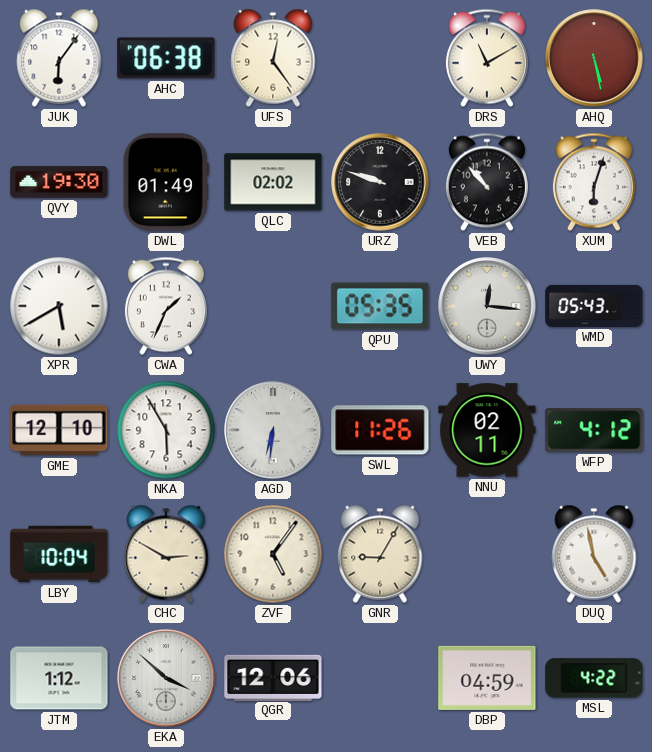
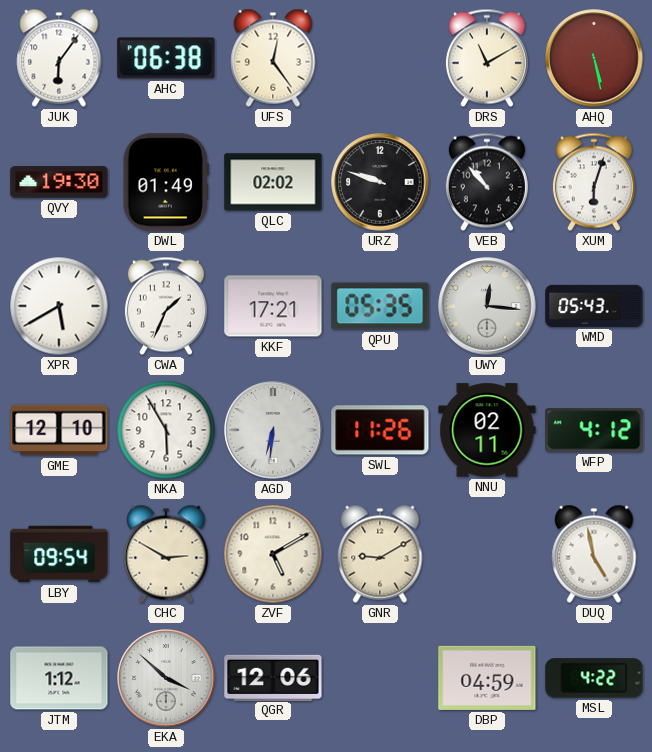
KKF: none -> 17:21
LBY: 10:04 -> 09:54
ZVF: 5:06 -> 5:10
GNR: 9:05 -> 9:10
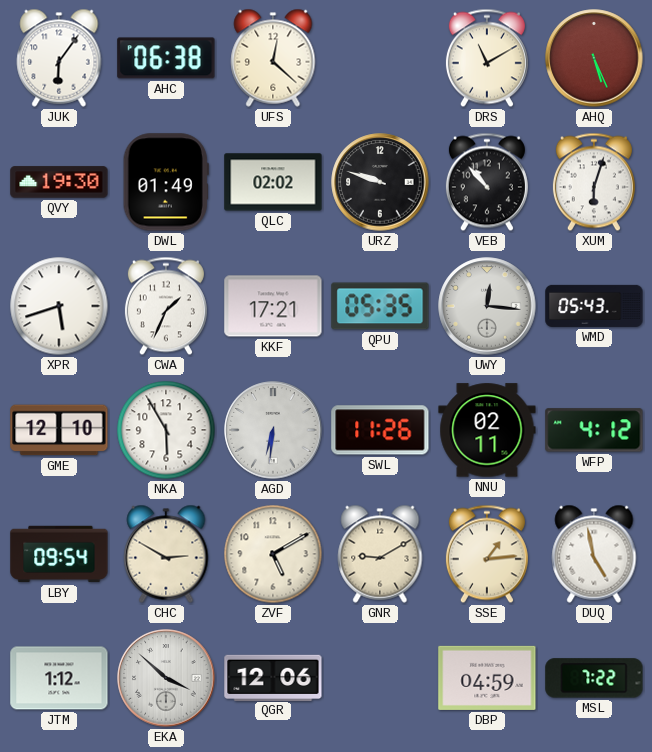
UFS: 12:24 -> 12:22
AHQ: 5:28 -> 5:26
XPR: 5:40 -> 5:42
SSE: none -> 1:14
MSL: 4:22 -> 7:22
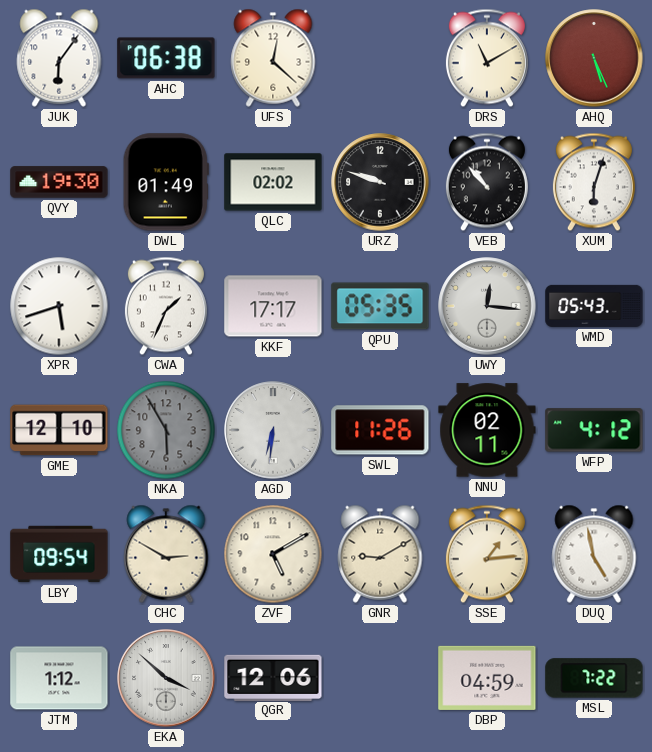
KKF: 17:21 -> 17:17
NKA dial: white -> grey
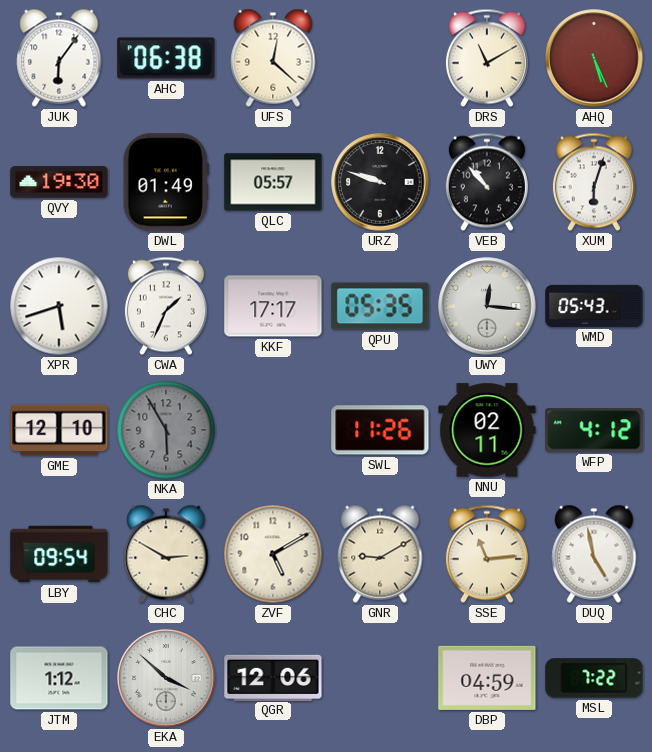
QLC: 02:02 -> 05:57
AGD: 6:31 -> none
SSE: 1:14 -> 11:14
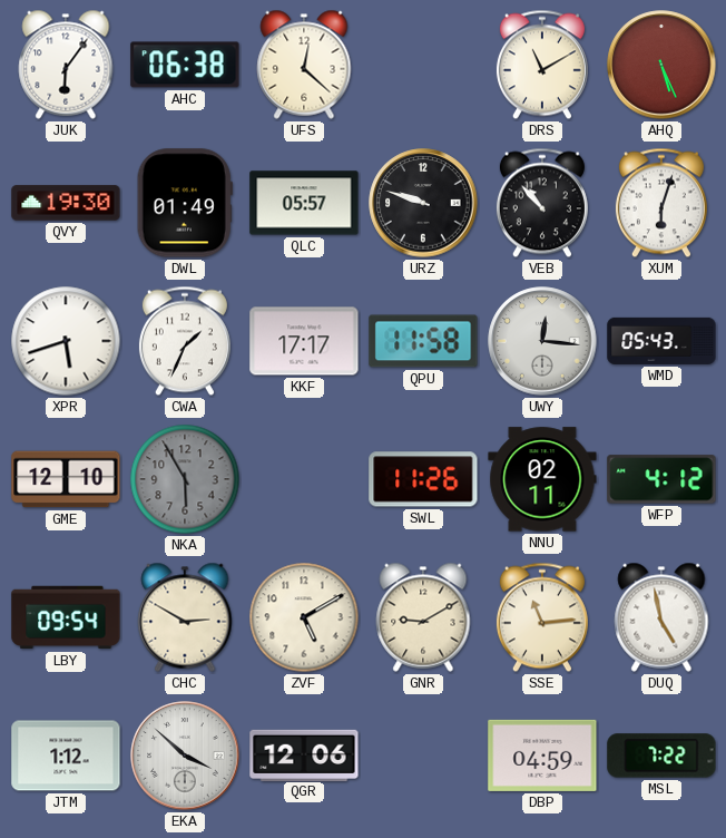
QPU: 05:35 -> 11:58
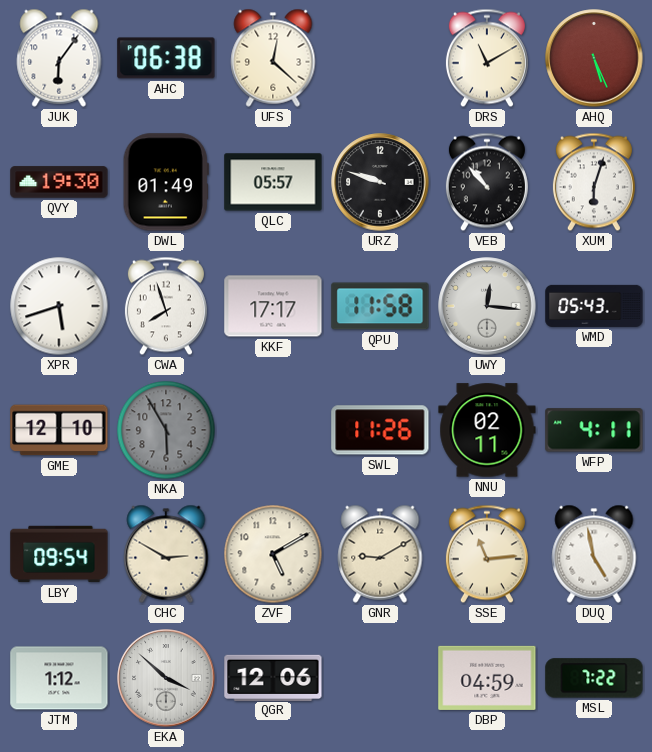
CWA: 1:34 -> 7:57
WFP: 4:12 -> 4:11
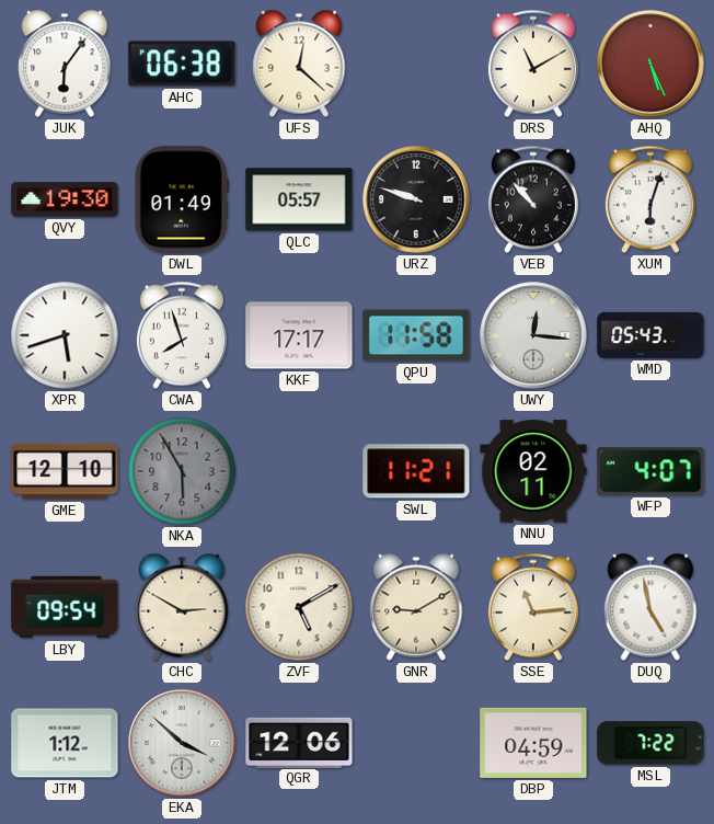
SWL: 11:26 -> 11:21
WFP: 4:11 -> 4:07
